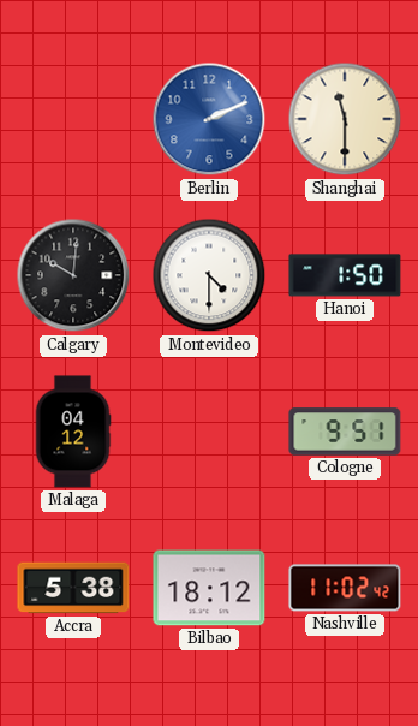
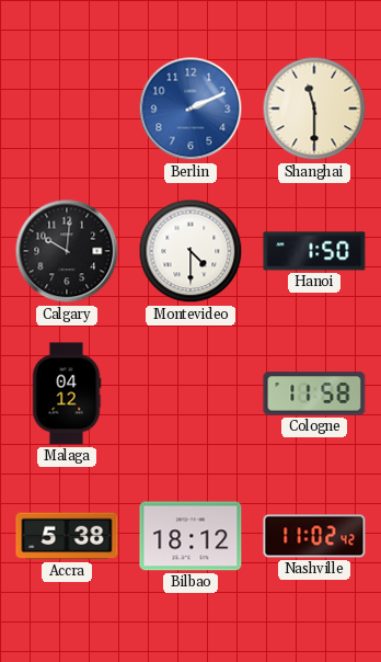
Cologne: 9:51 -> 11:58
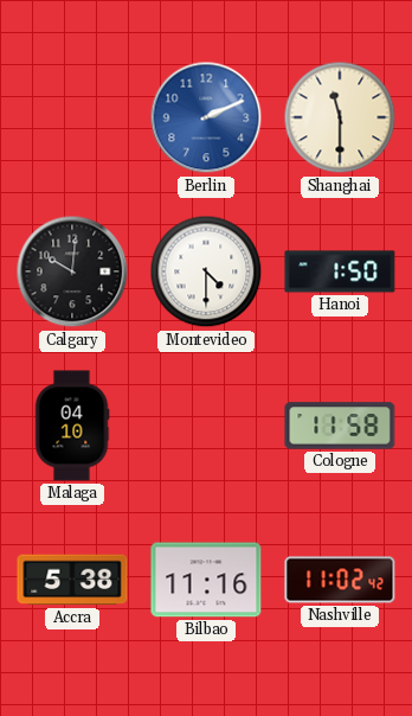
Malaga: 04:12 -> 04:10
Bilbao: 18:12 -> 11:16
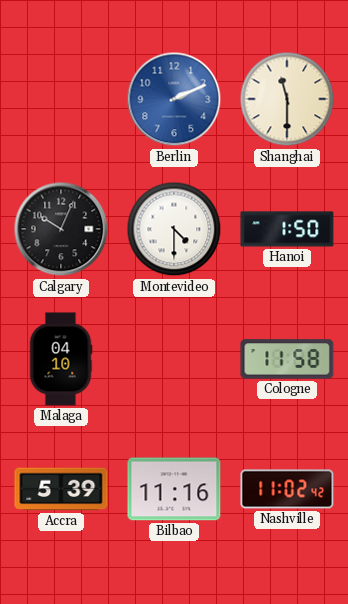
Calgary: 10:01 -> 10:04
Accra: 5:38 -> 5:39
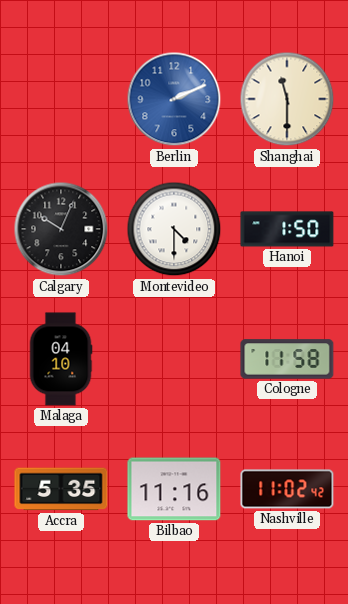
Accra: 5:39 -> 5:35
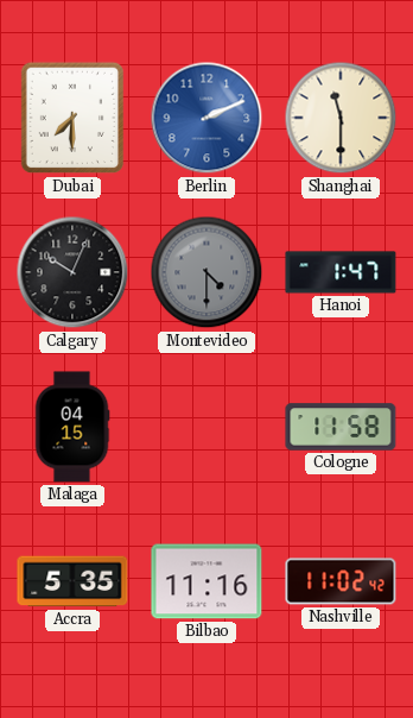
Dubai: none -> 7:30
Montevideo dial: white -> grey
Hanoi: 1:50 -> 1:47
Malaga: 04:10 -> 04:15
